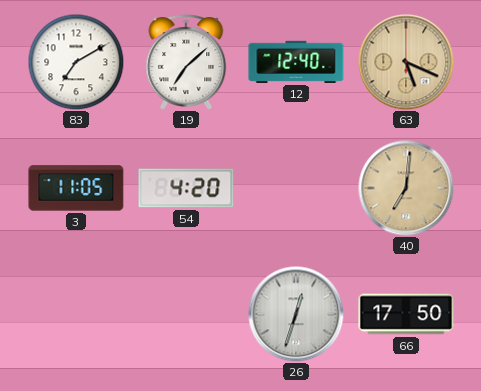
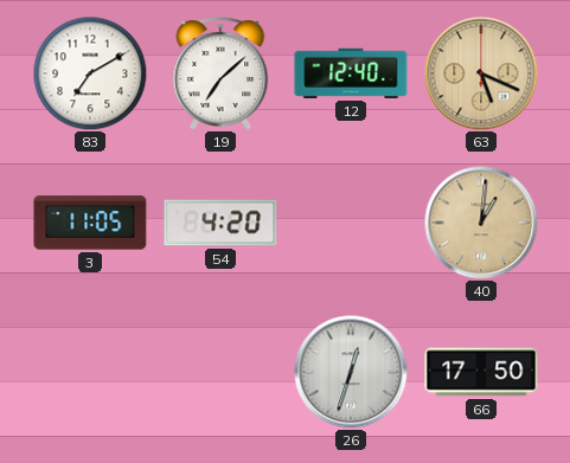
40: 7:01 -> 1:01
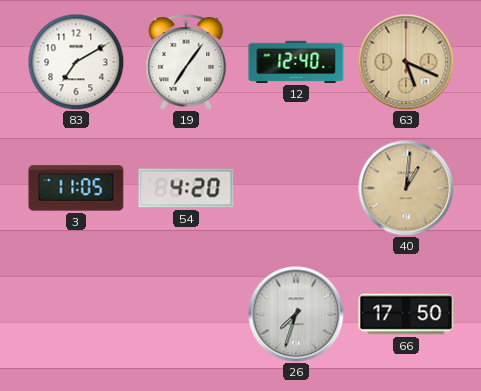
19: 7:08 -> 7:06
26: 12:33 -> 7:33
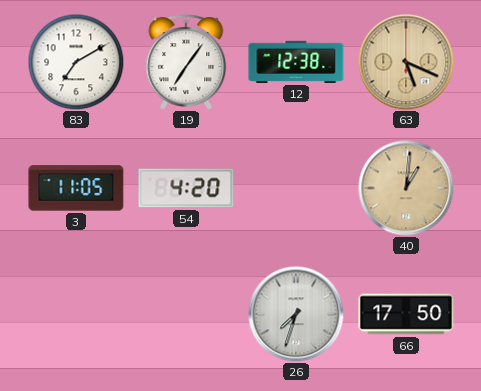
12: 12:40 -> 12:38
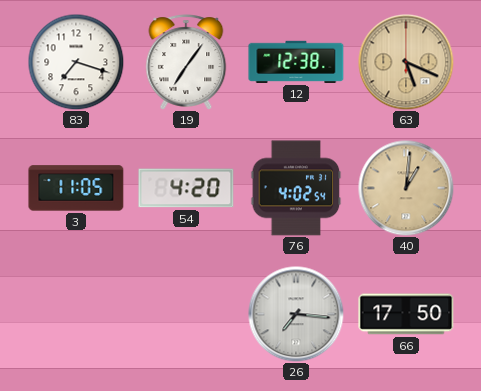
83: 7:10 -> 7:18
76: none -> 4:02
26: 7:33 -> 7:16
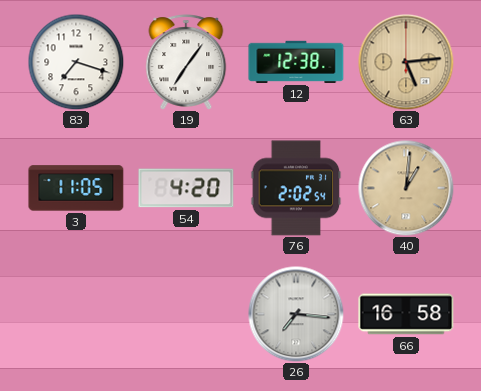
63: 5:19 -> 5:14
76: 4:02 -> 2:02
66: 17:50 -> 16:58
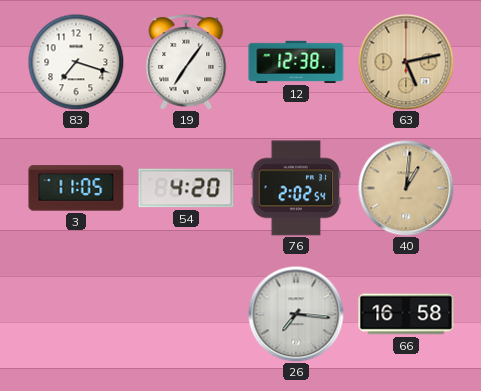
63: 5:14 -> 5:13
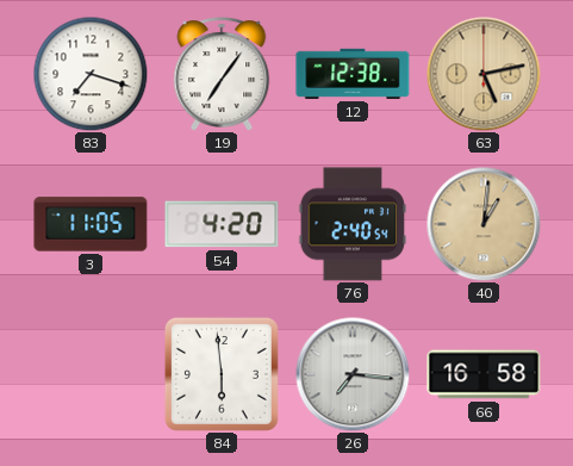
76: 2:02 -> 2:40
84: none -> 5:59
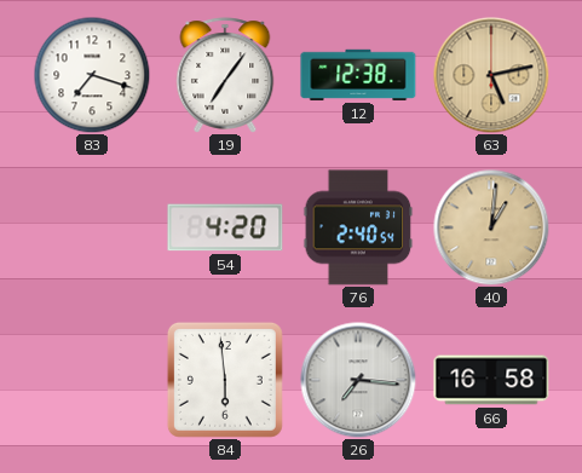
3: 11:05 -> none
